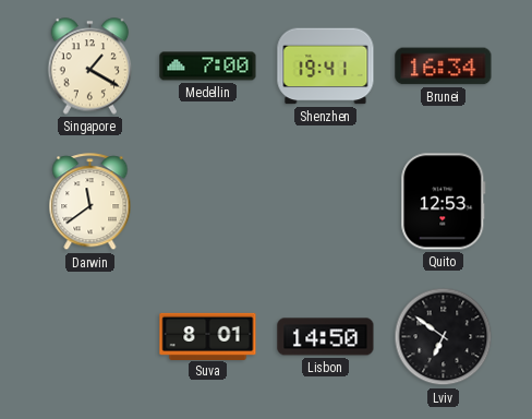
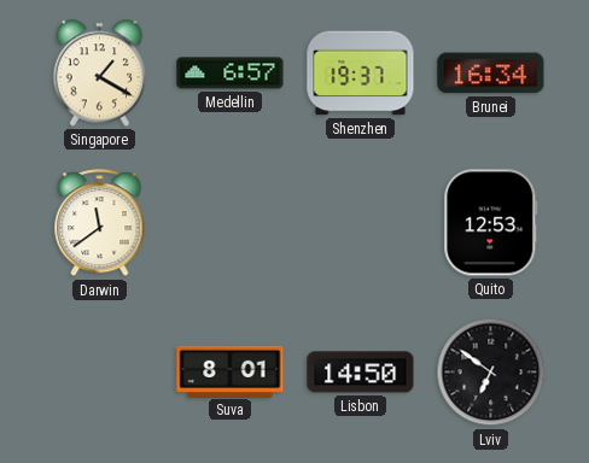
Medellin: 7:00 -> 6:57
Shenzhen: 19:41 -> 19:37
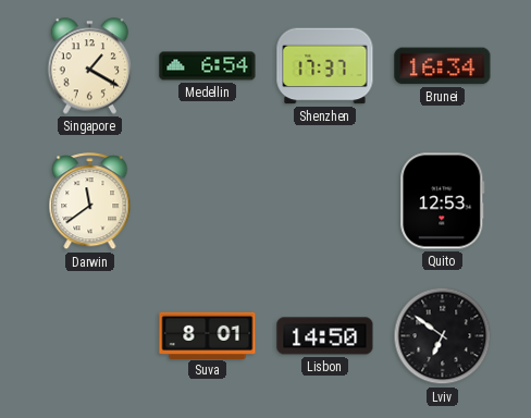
Medellin: 6:57 -> 6:54
Shenzhen: 19:37 -> 17:37
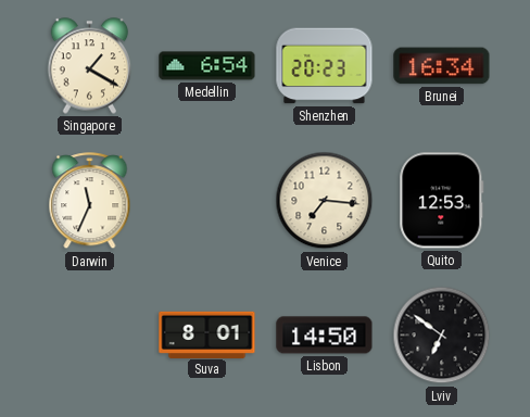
Shenzhen: 17:37 -> 20:23
Darwin: 11:39 -> 11:34
Venice: none -> 7:16
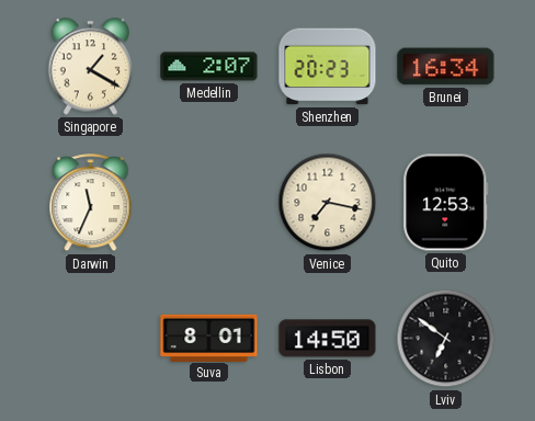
Medellin: 6:54 -> 2:07
Venice: 7:16 -> 7:17
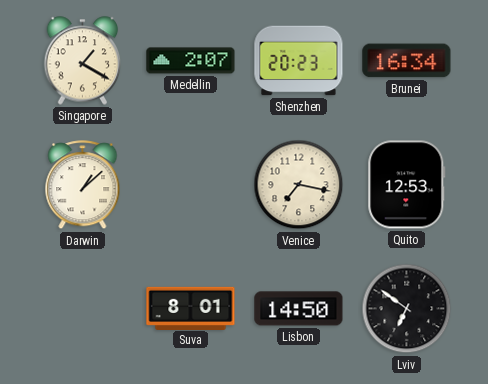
Darwin: 11:34 -> 1:08
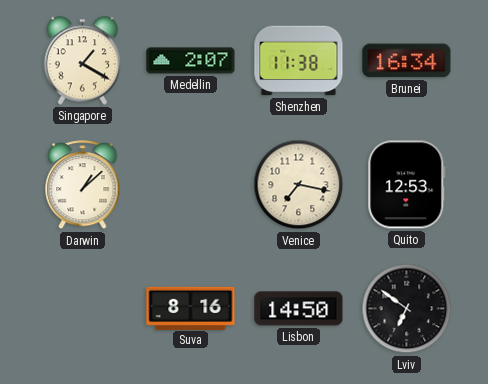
Shenzhen: 20:23 -> 11:38
Suva: 8:01 -> 8:16
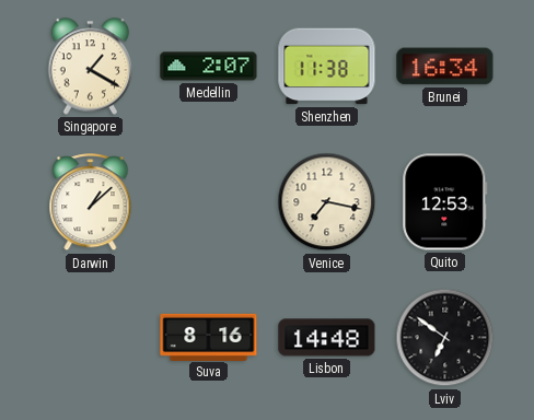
Lisbon: 14:50 -> 14:48
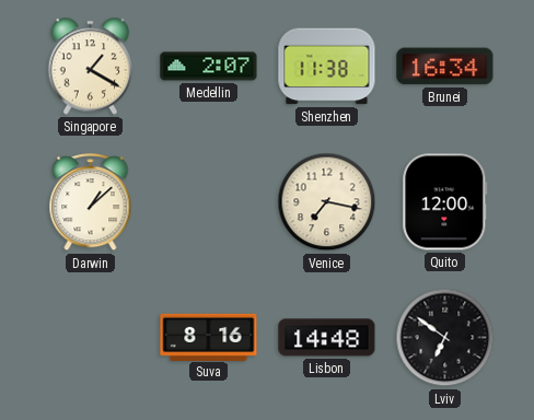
Quito: 12:53 -> 12:00
